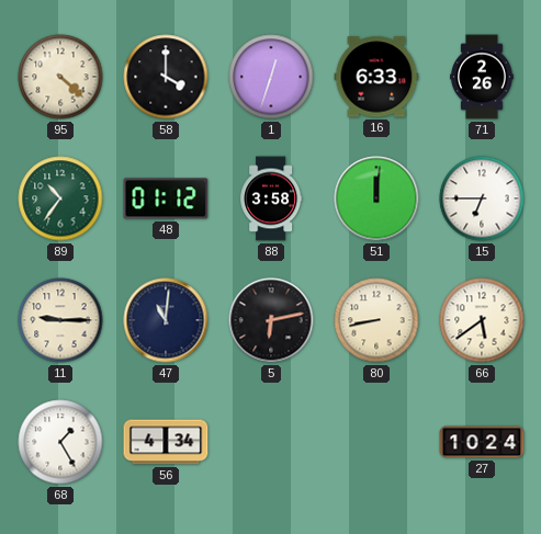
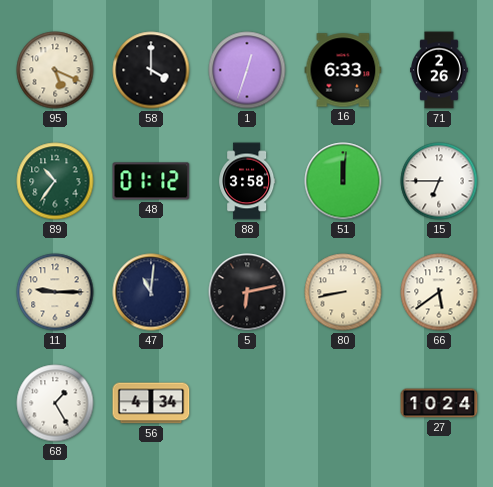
95: 4:22 -> 5:19
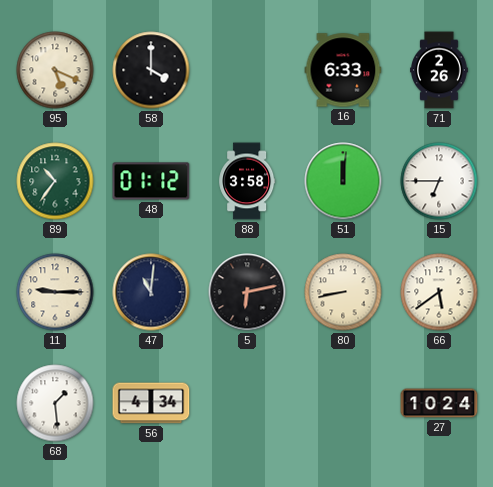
1: 12:33 -> none
68: 1:25 -> 1:29
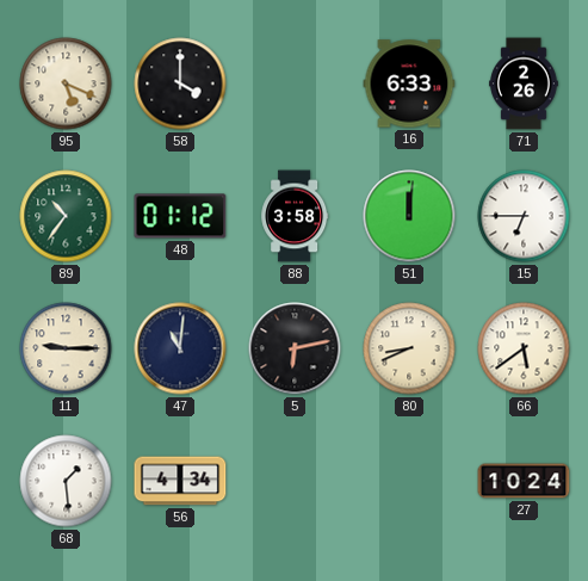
80: 8:43 -> 8:41
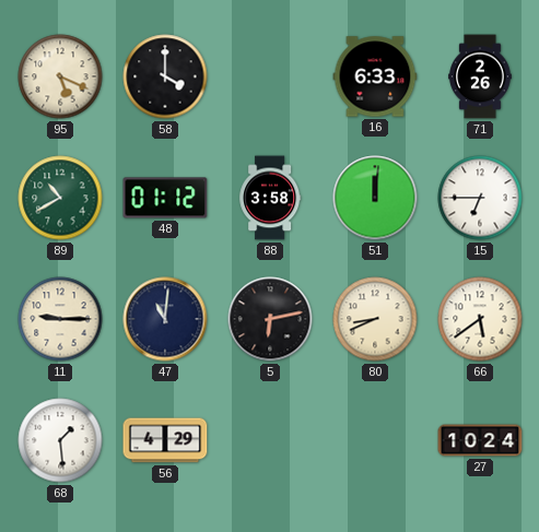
89: 10:36 -> 10:40
56: 4:34 -> 4:29
